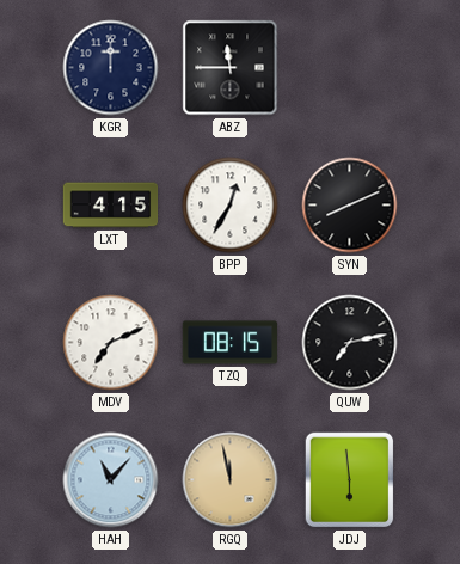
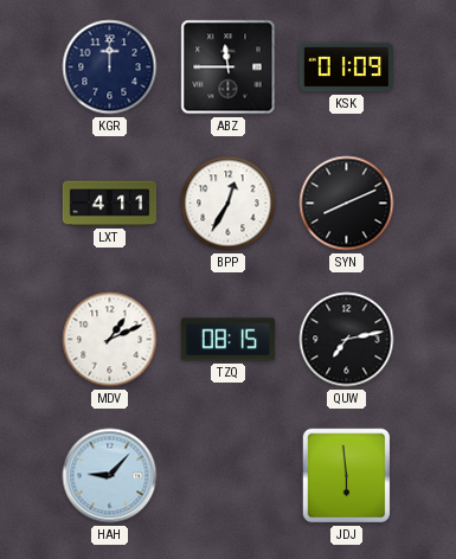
KSK: none -> 01:09
LXT: 4:15 -> 4:11
MDV: 7:11 -> 1:11
HAH: 11:07 -> 9:07
RGQ: 11:58 -> none
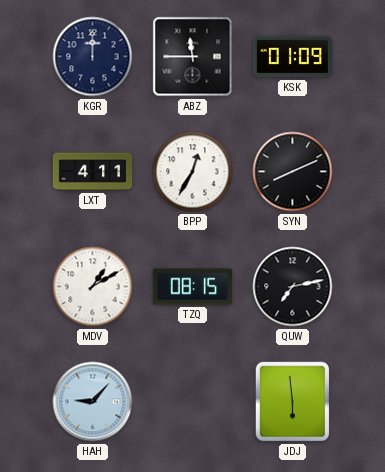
MDV: 1:11 -> 1:10
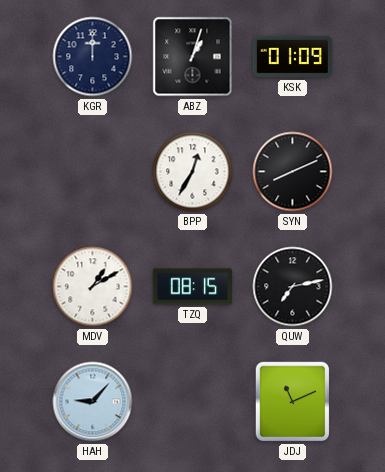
ABZ: 11:45 -> 1:03
LXT: 4:11 -> none
JDJ: 5:59 -> 11:11
